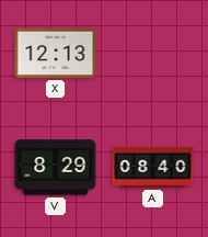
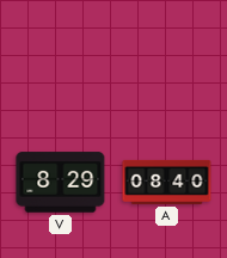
X: 12:13 -> none
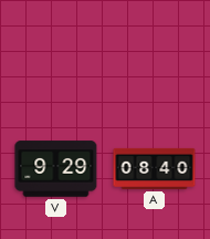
V: 8:29 -> 9:29
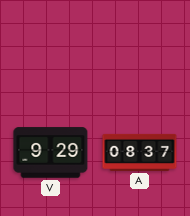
A: 08:40 -> 08:37
